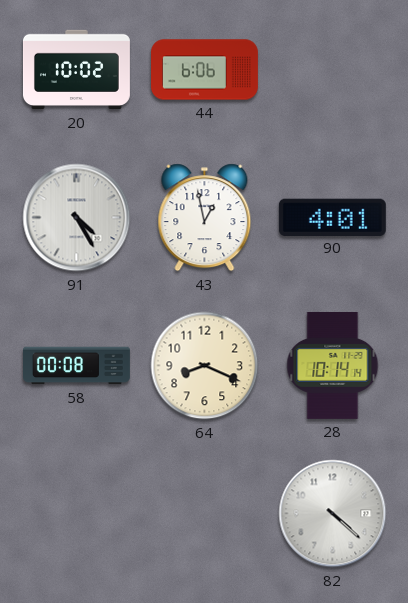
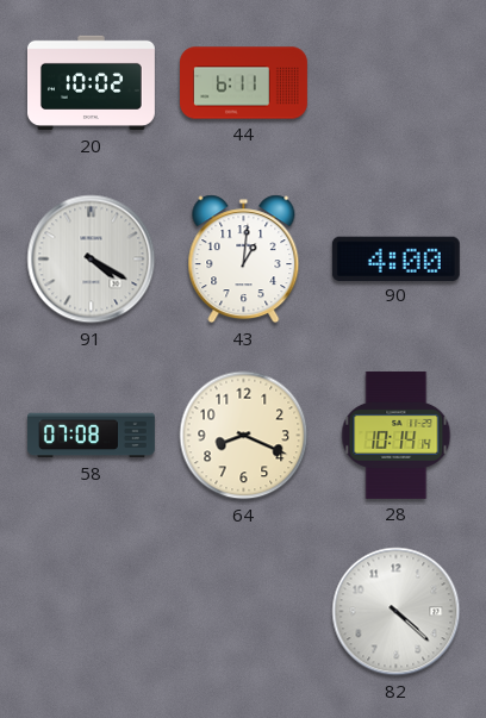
44: 6:06 -> 6:11
91: 4:25 -> 4:20
43: 12:58 -> 1:01
90: 4:01 -> 4:00
58: 00:08 -> 07:08
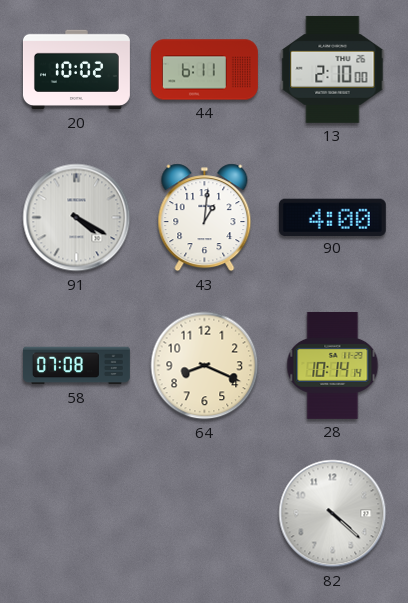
13: none -> 2:10
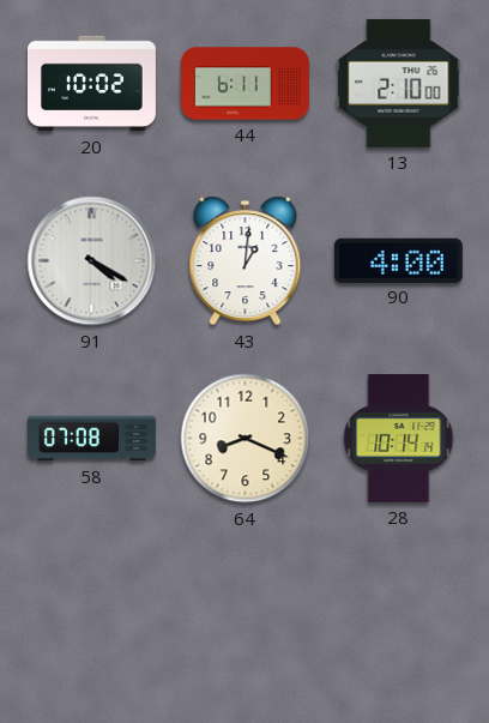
82: 4:22 -> none
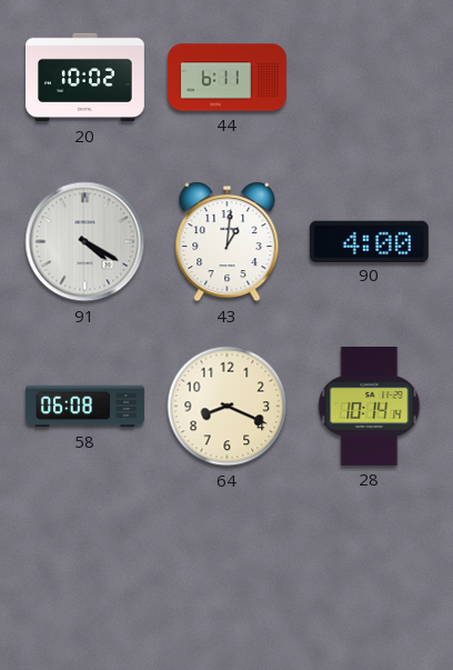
13: 2:10 -> none
58: 07:08 -> 06:08
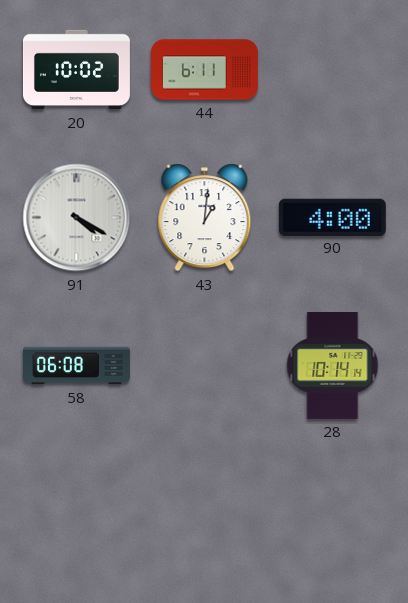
64: 8:19 -> none
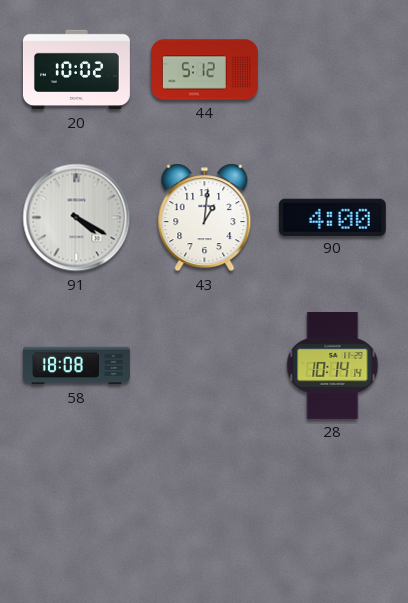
44: 6:11 -> 5:12
58: 06:08 -> 18:08
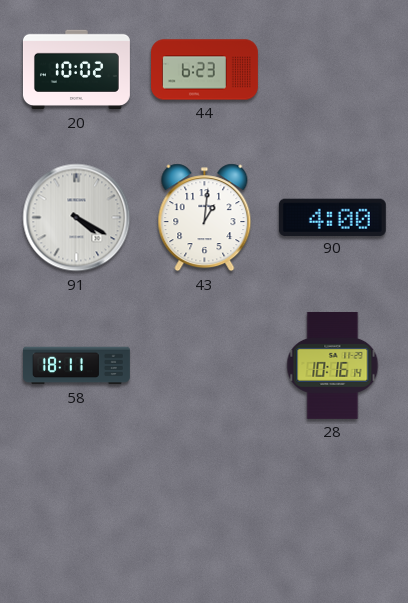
44: 5:12 -> 6:23
58: 18:08 -> 18:11
28: 10:14 -> 10:16
